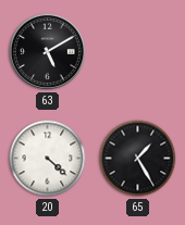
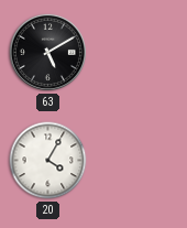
20: 4:22 -> 4:05
65: 1:25 -> none
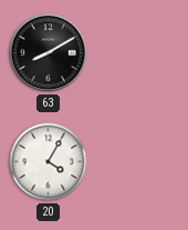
63: 5:10 -> 8:10
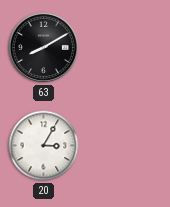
20: 4:05 -> 3:05
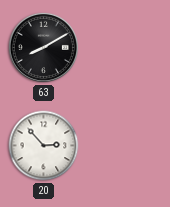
20: 3:05 -> 2:53
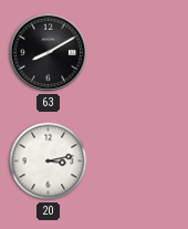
20: 2:53 -> 3:13
